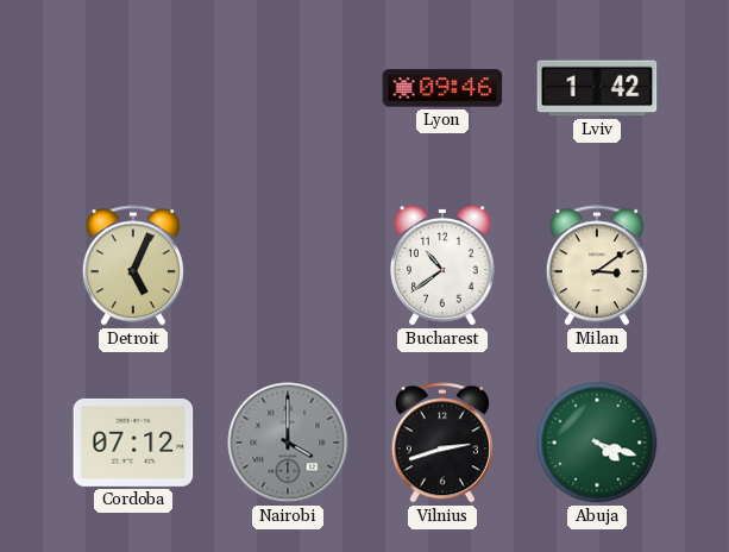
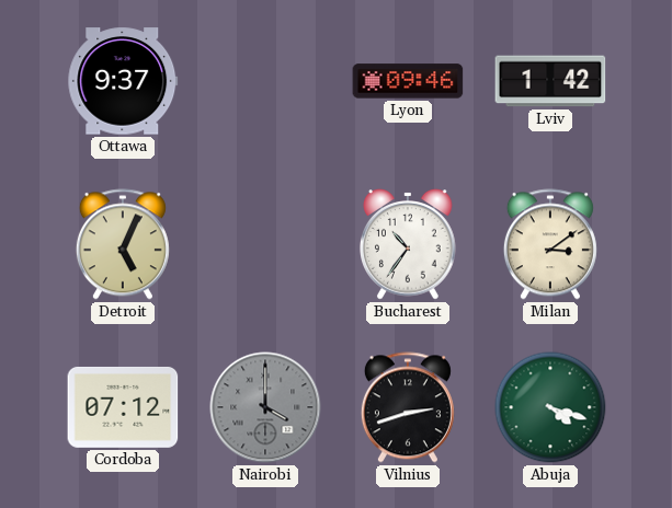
Ottawa: none -> 9:37
Bucharest: 10:39 -> 10:36
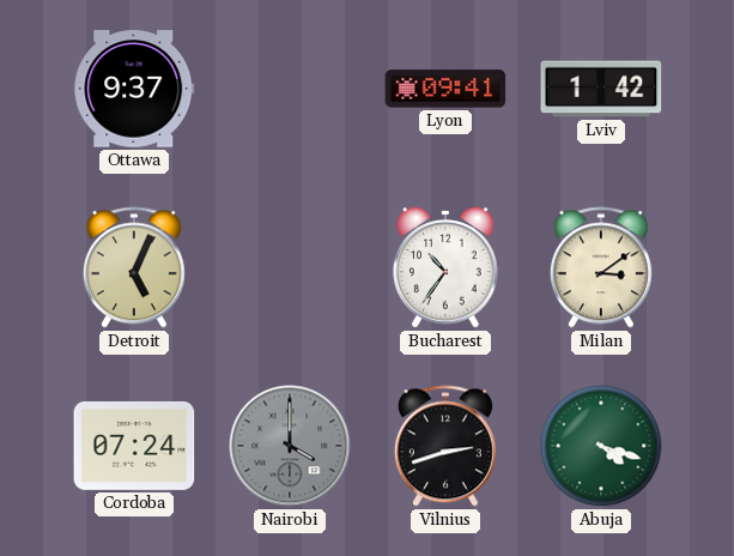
Lyon: 09:46 -> 09:41
Cordoba: 07:12 -> 07:24
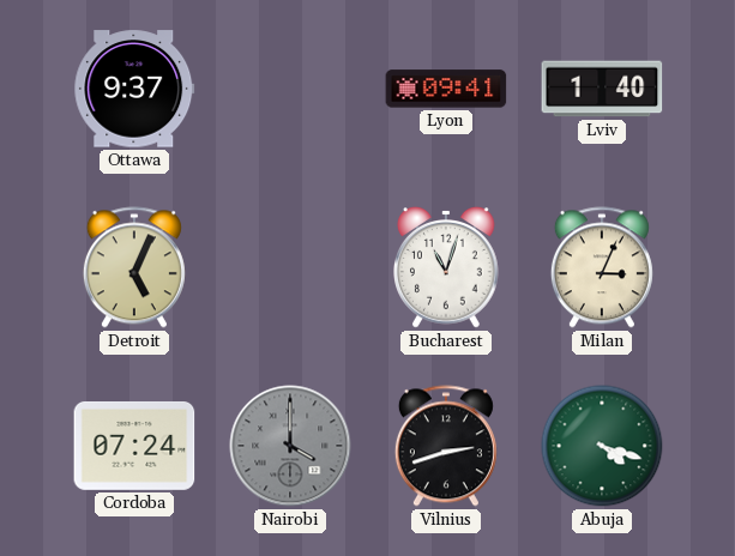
Lviv: 1:42 -> 1:40
Bucharest: 10:36 -> 11:03
Milan: 3:09 -> 3:04
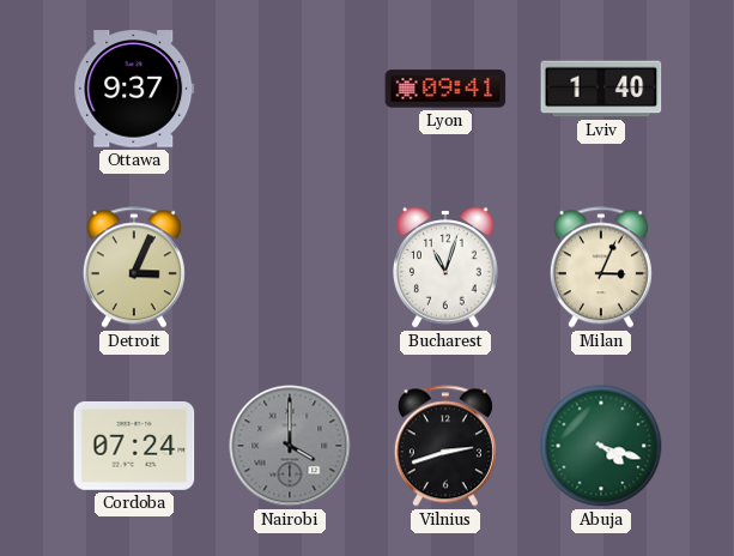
Detroit: 5:04 -> 3:04
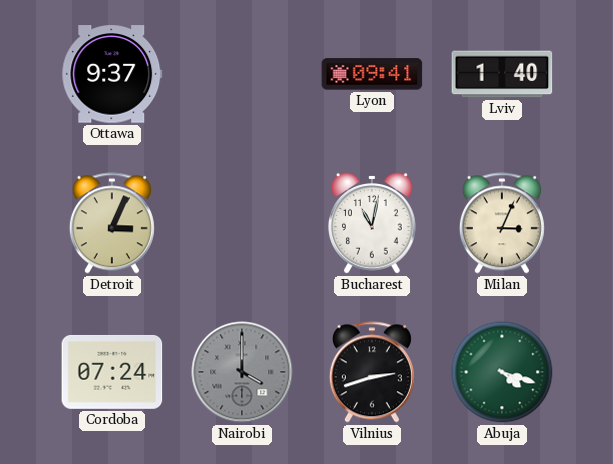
Bucharest: 11:03 -> 11:02
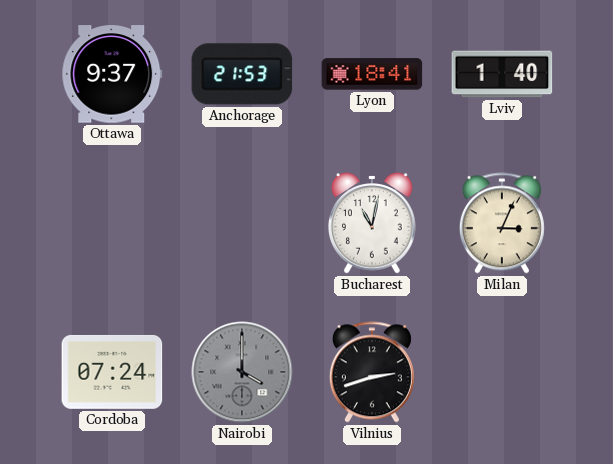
Anchorage: none -> 21:53
Lyon: 09:41 -> 18:41
Detroit: 3:04 -> none
Abuja: 4:18 -> none
